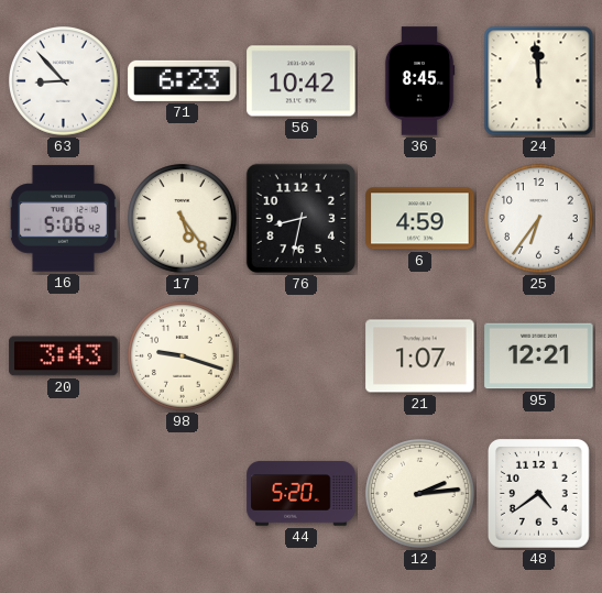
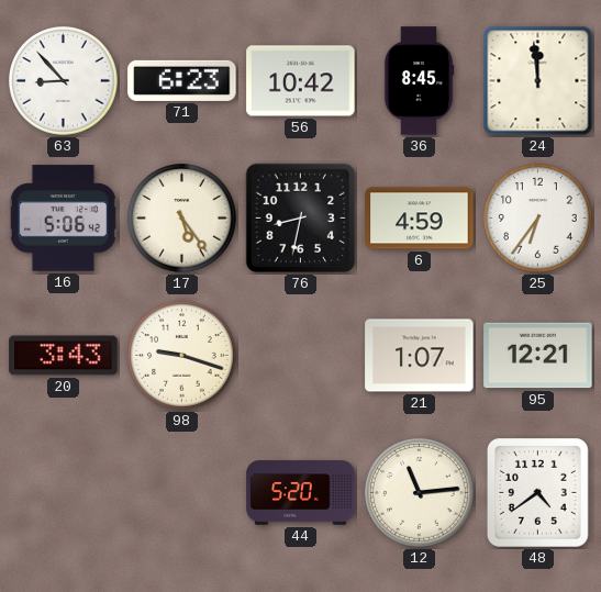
12: 2:14 -> 11:14
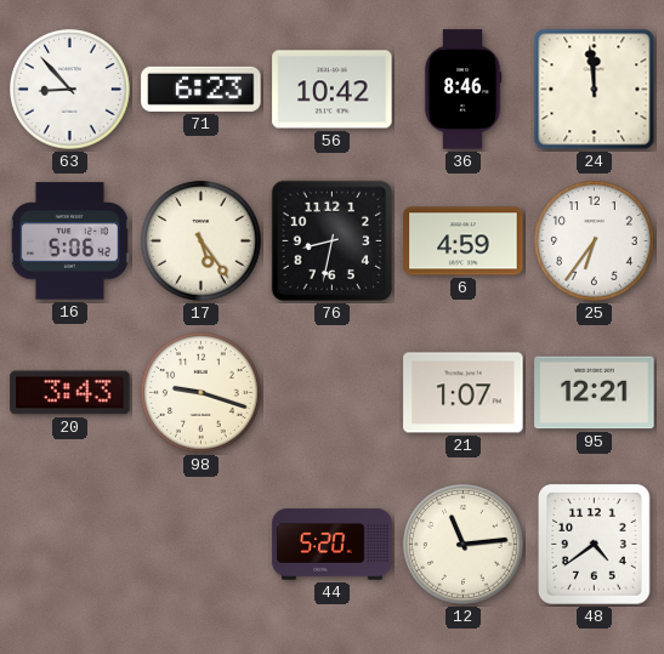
36: 8:45 -> 8:46
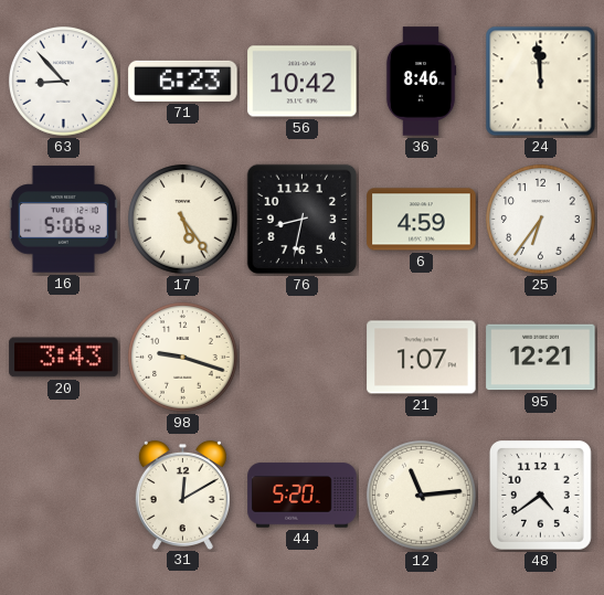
31: none -> 12:10
